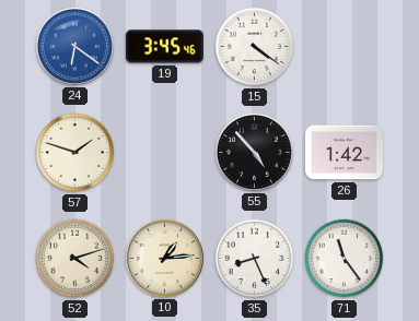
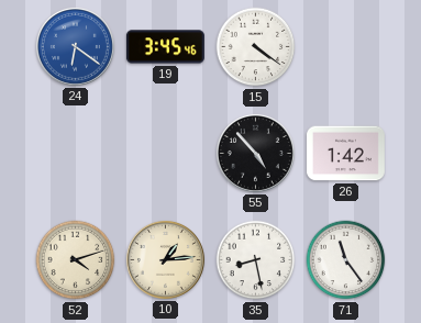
57: 1:48 -> none
35: 8:26 -> 8:28
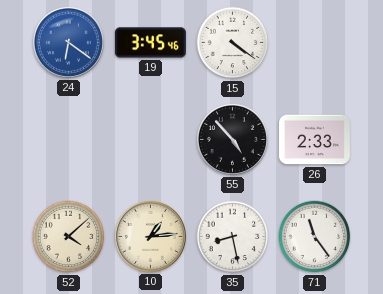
26: 1:42 -> 2:33
52: 4:12 -> 4:08
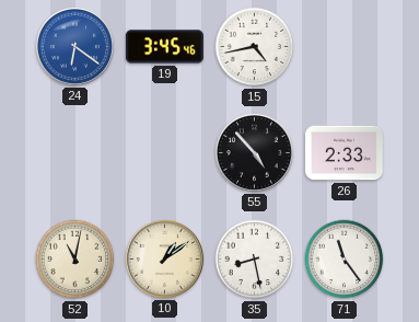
15: 4:21 -> 4:43
52: 4:08 -> 11:02
10: 1:14 -> 1:09
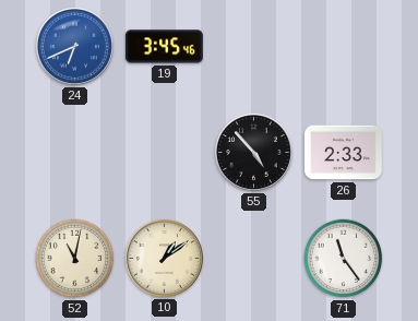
24: 6:21 -> 6:41
15: 4:43 -> none
35: 8:28 -> none
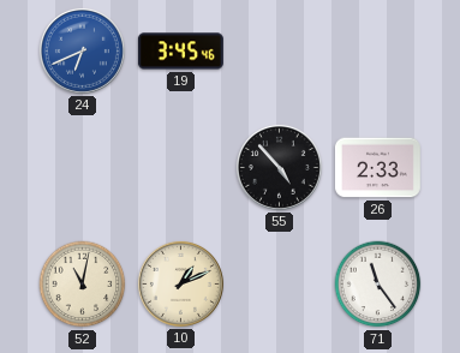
10: 1:09 -> 1:11
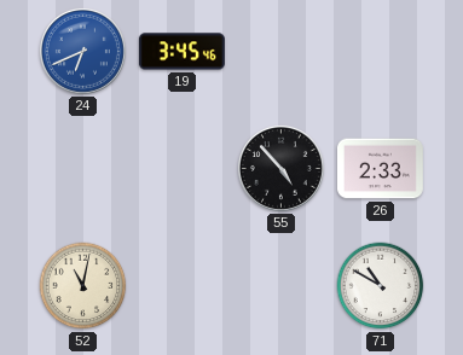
10: 1:11 -> none
71: 11:24 -> 10:50
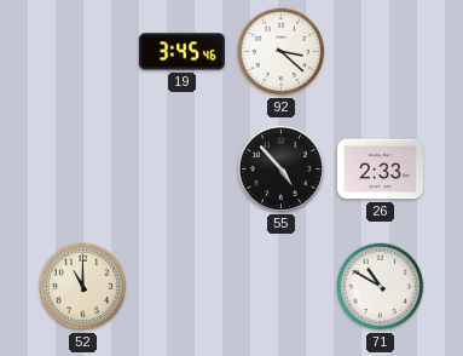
24: 6:41 -> none
92: none -> 3:22
52: 11:02 -> 11:00
